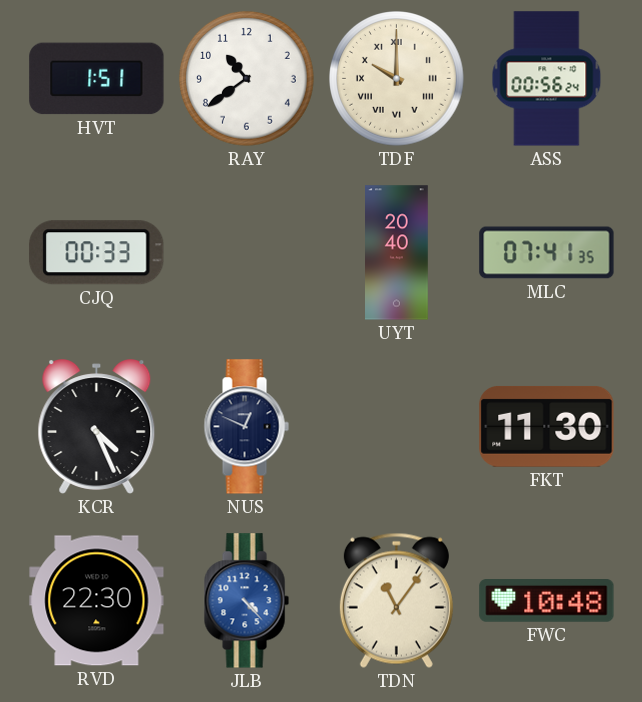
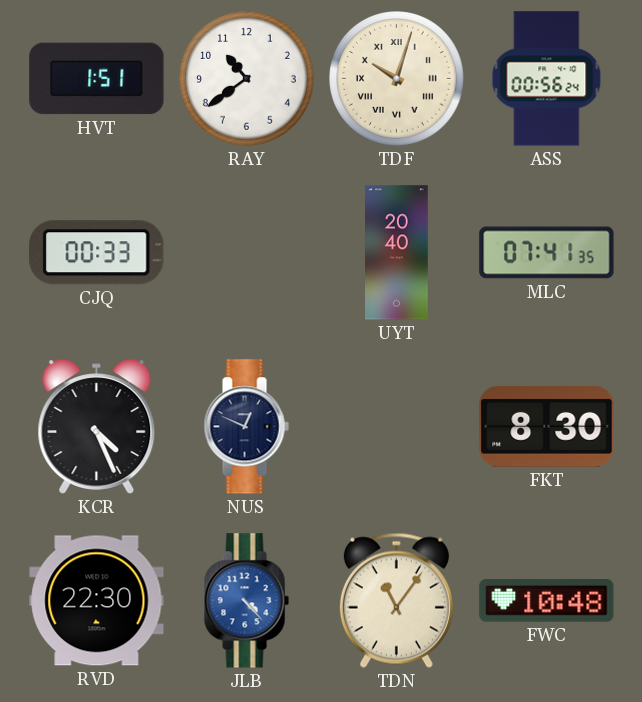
TDF: 10:00 -> 10:03
FKT: 11:30 -> 8:30
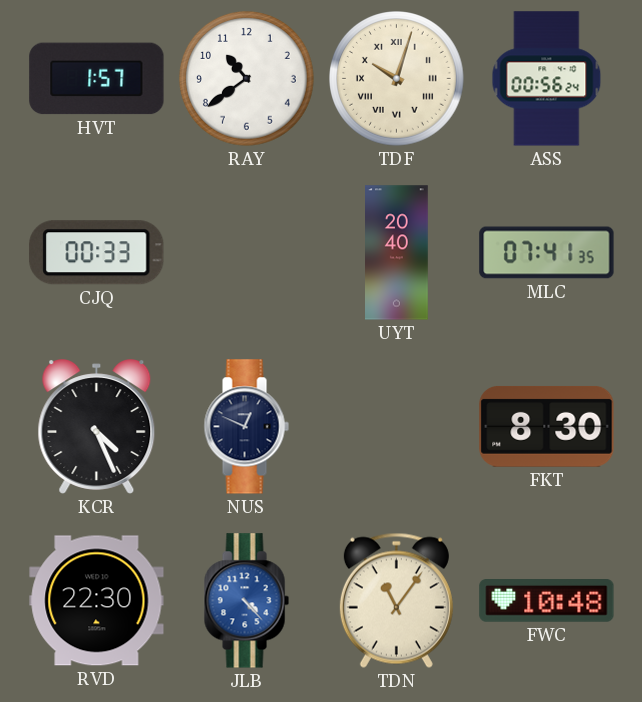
HVT: 1:51 -> 1:57
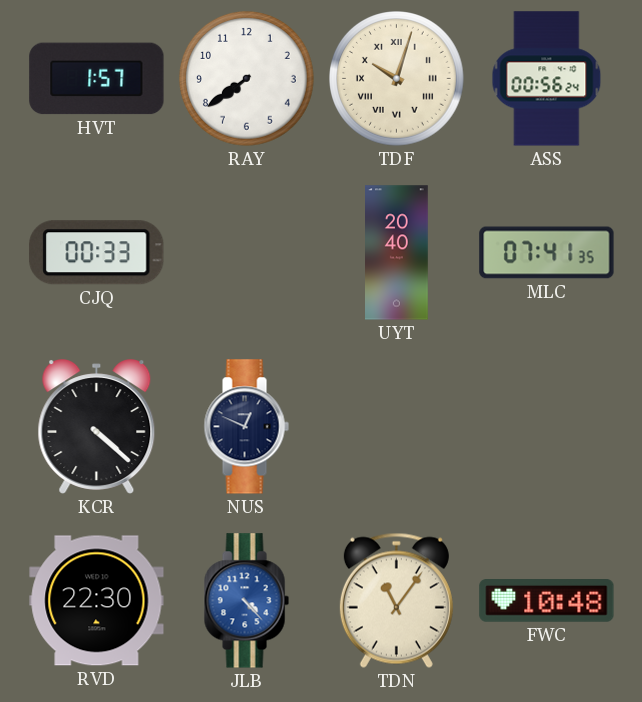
RAY: 10:39 -> 7:39
KCR: 4:26 -> 4:22
FKT: 8:30 -> none
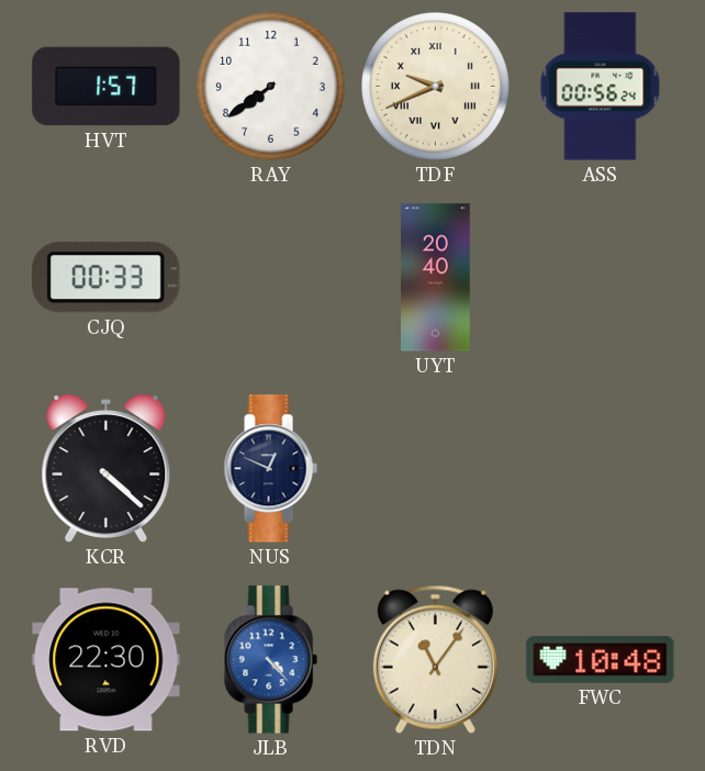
TDF: 10:03 -> 9:41
MLC: 07:41 -> none
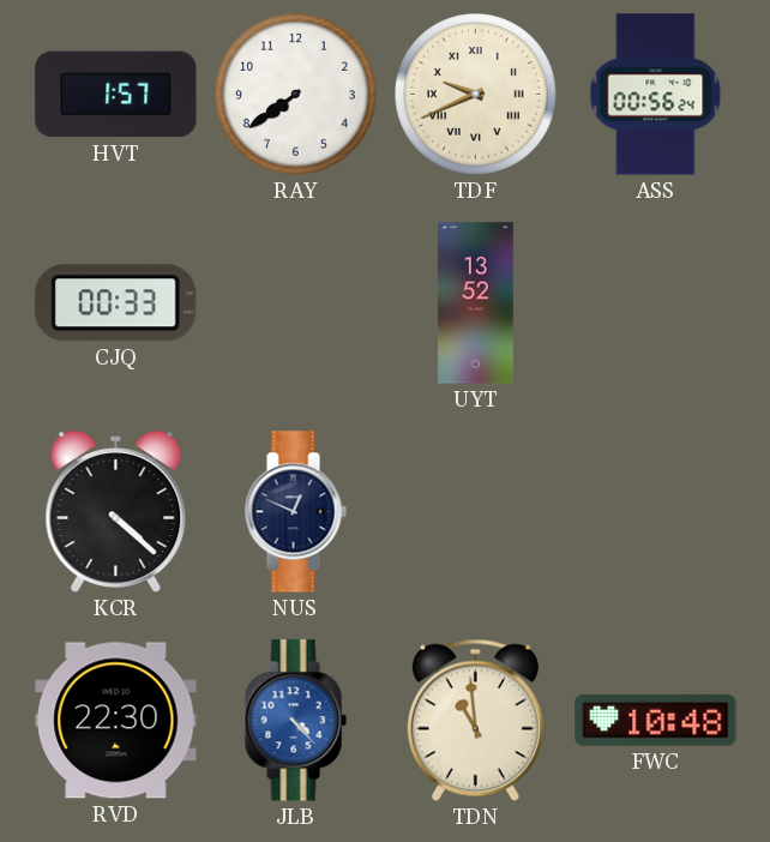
UYT: 20:40 -> 13:52
TDN: 11:06 -> 10:59
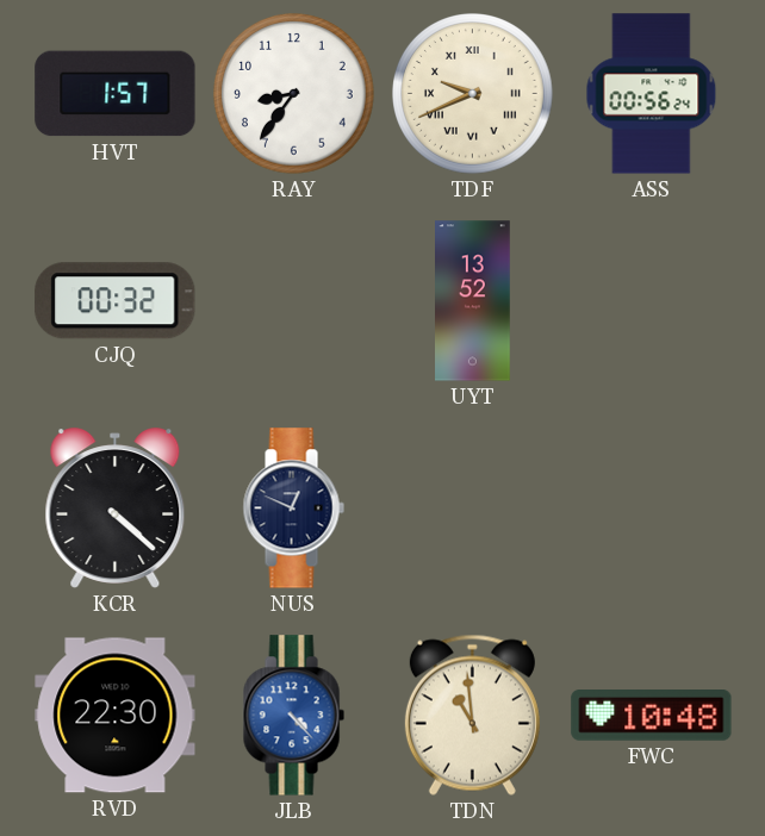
RAY: 7:39 -> 8:36
CJQ: 00:33 -> 00:32
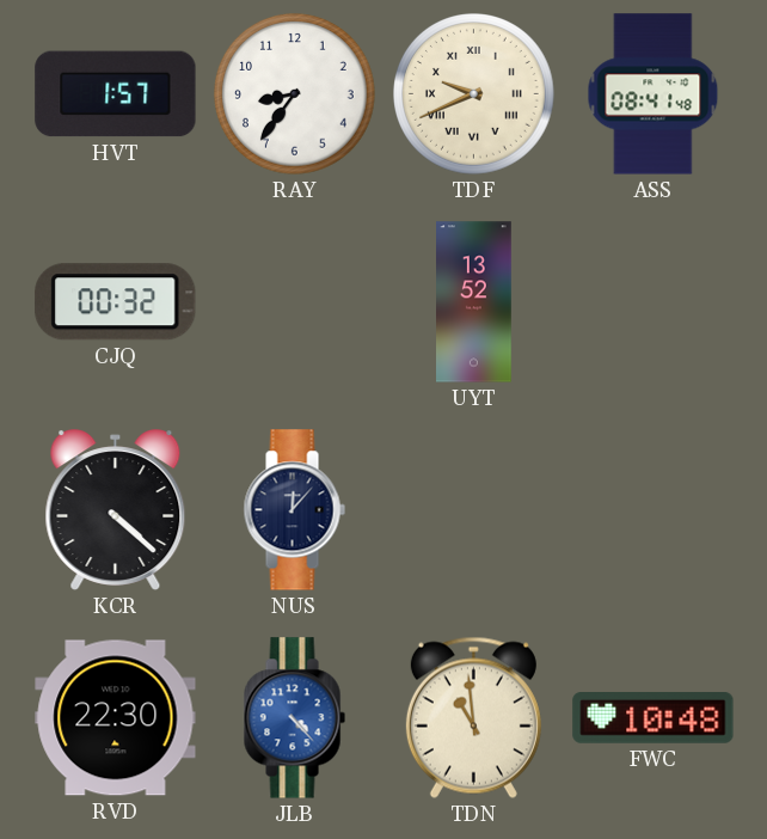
ASS: 00:56 -> 08:41
NUS: 12:49 -> 12:07
